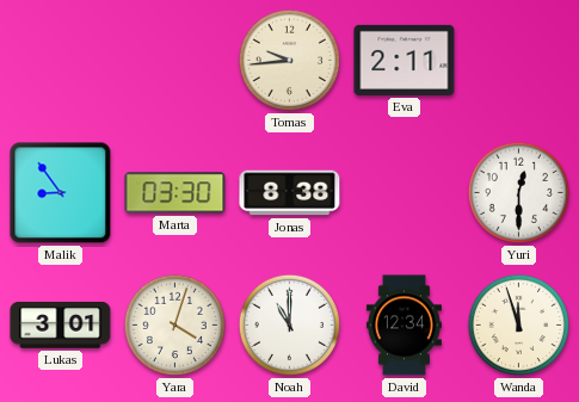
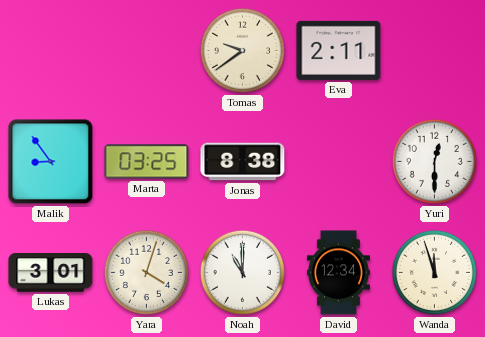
Tomas: 9:44 -> 9:39
Marta: 03:30 -> 03:25
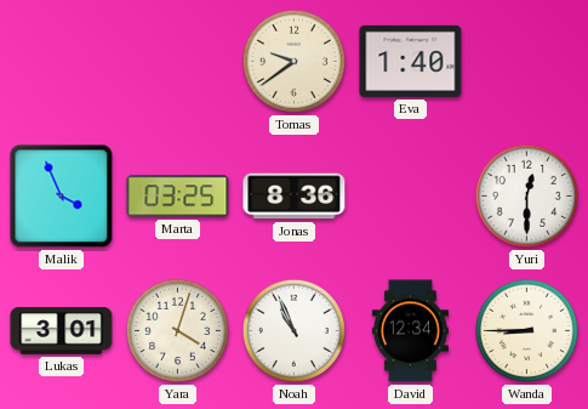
Eva: 2:11 -> 1:40
Malik: 8:54 -> 3:56
Jonas: 8:38 -> 8:36
Noah: 11:00 -> 10:56
Wanda: 11:57 -> 8:45
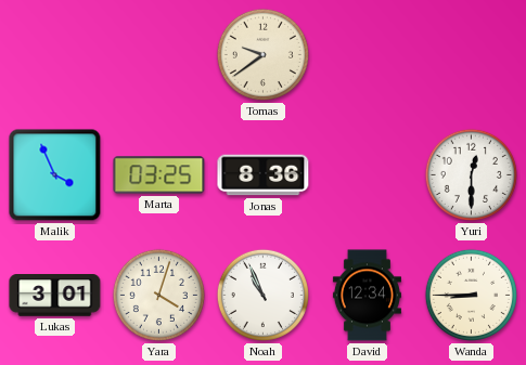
Eva: 1:40 -> none
